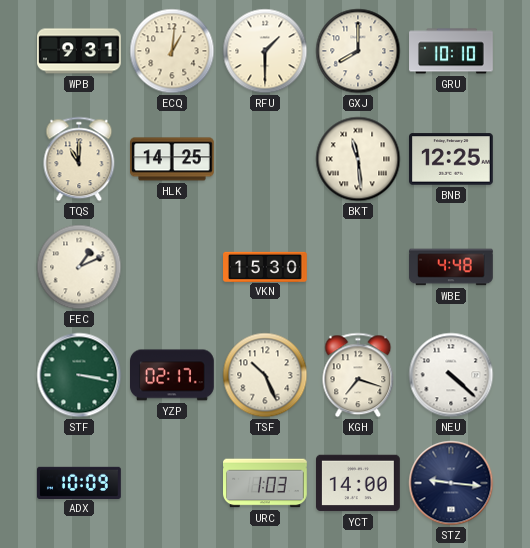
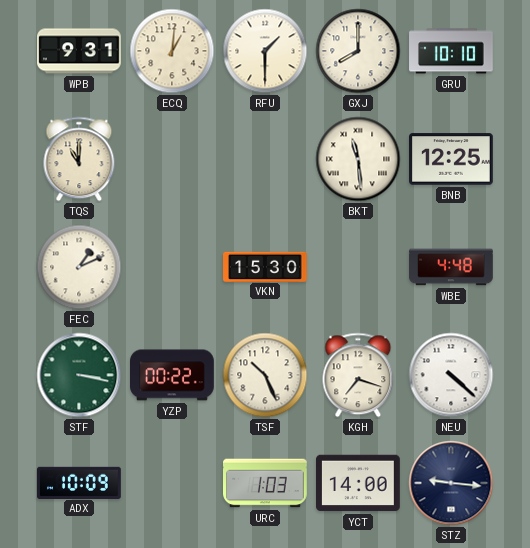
HLK: 14:25 -> none
YZP: 02:17 -> 00:22
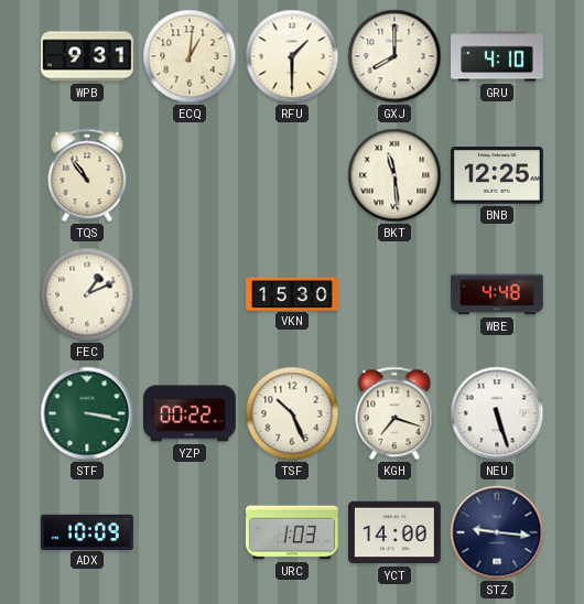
GRU: 10:10 -> 4:10
TQS: 11:00 -> 10:54
NEU: 4:22 -> 5:27
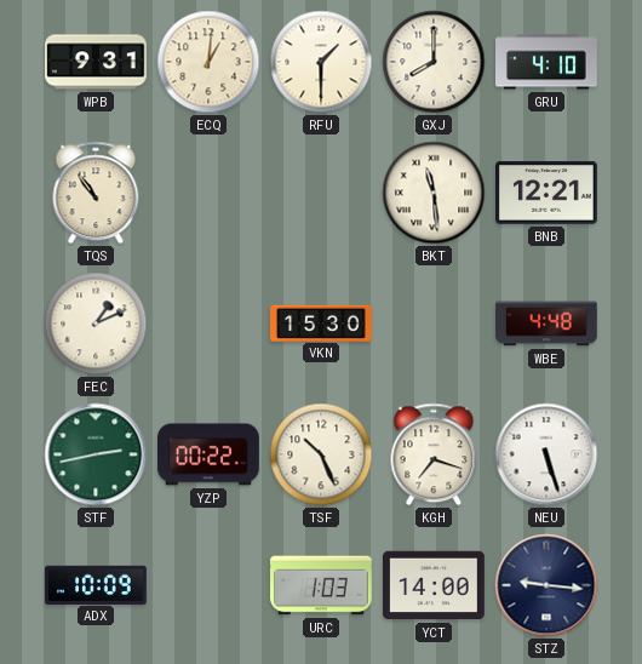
BNB: 12:25 -> 12:21
STF: 3:17 -> 2:43
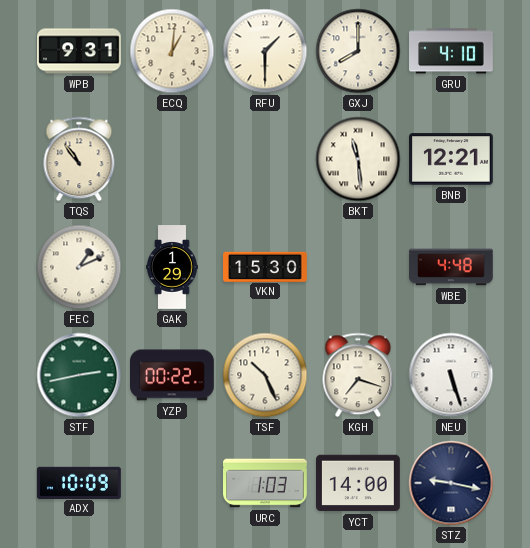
GAK: none -> 1:29
STZ: 9:16 -> 9:17
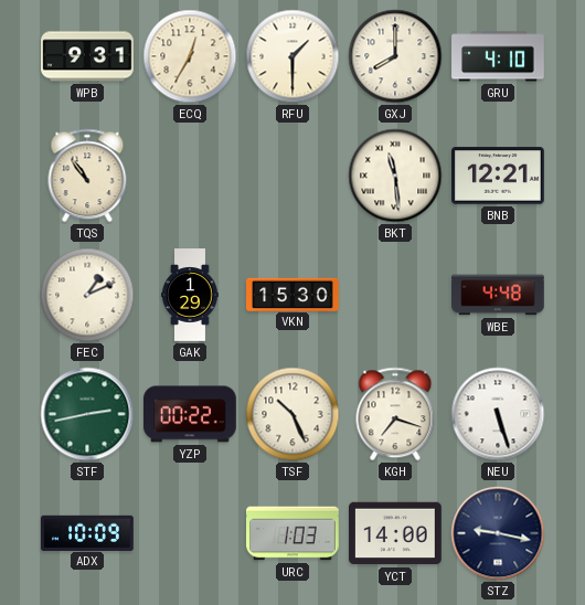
ECQ: 1:01 -> 12:35
